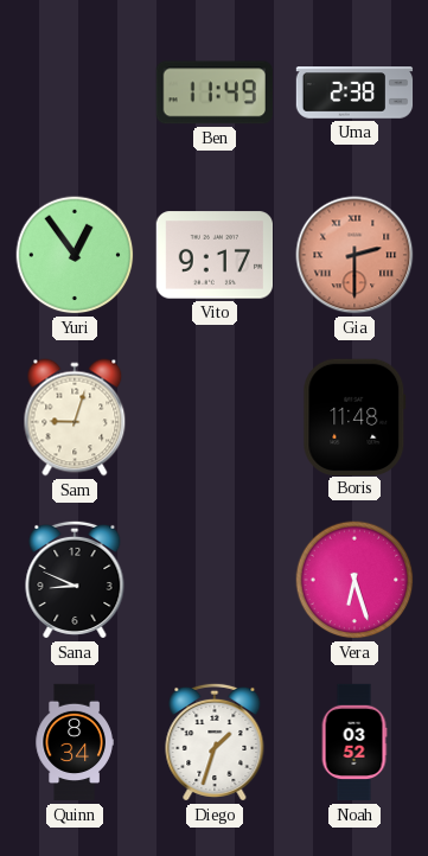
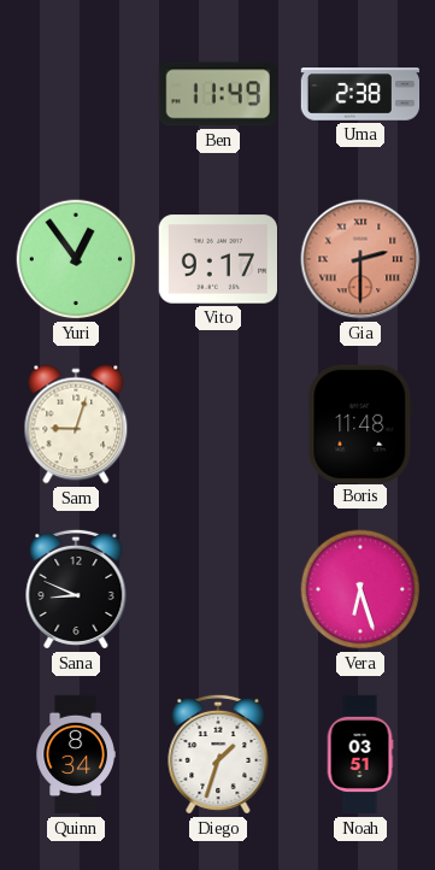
Noah: 03:52 -> 03:51
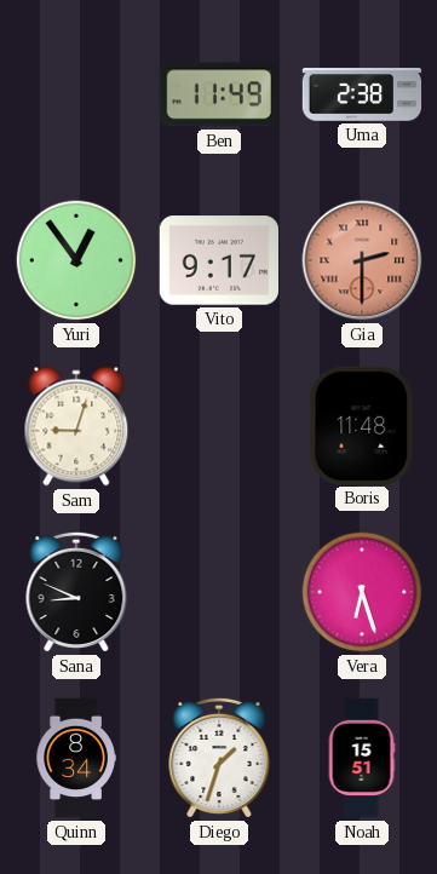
Noah: 03:51 -> 15:51
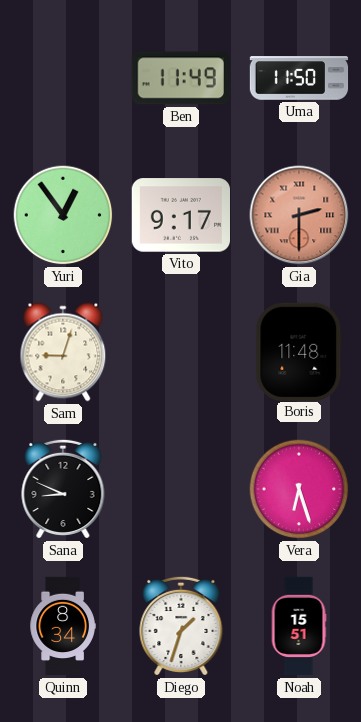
Uma: 2:38 -> 11:50
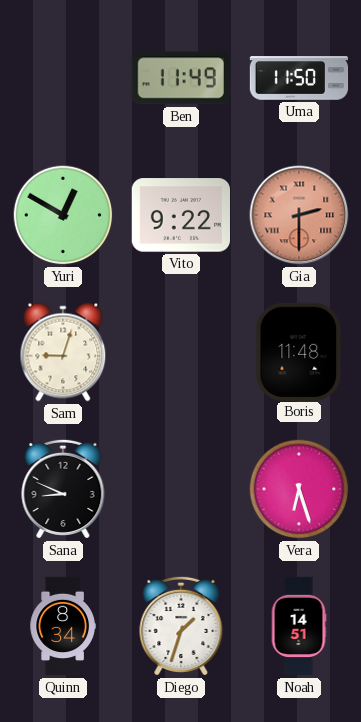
Yuri: 12:54 -> 12:50
Vito: 9:17 -> 9:22
Noah: 15:51 -> 14:51
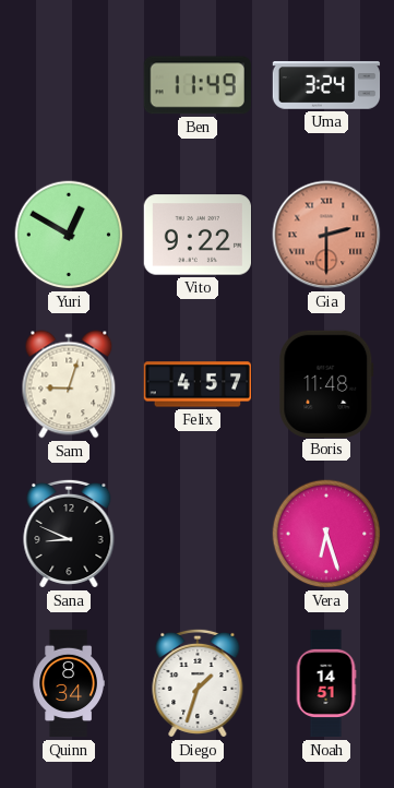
Uma: 11:50 -> 3:24
Felix: none -> 4:57
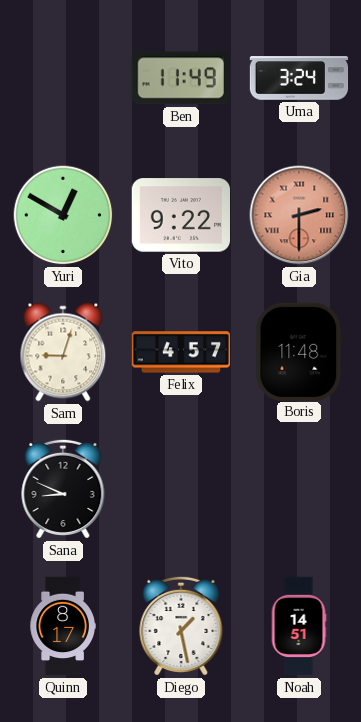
Vera: 6:27 -> none
Quinn: 8:34 -> 8:17
Diego: 1:33 -> 1:28
